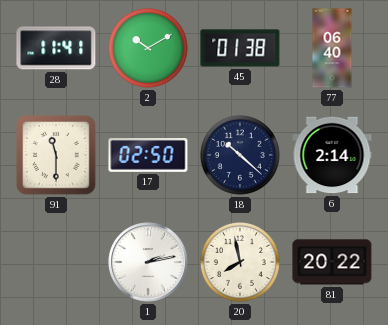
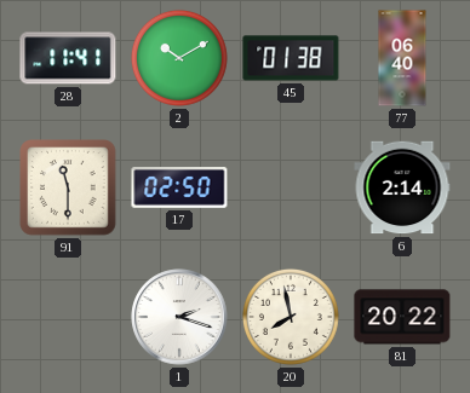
18: 10:22 -> none
1: 2:13 -> 2:18
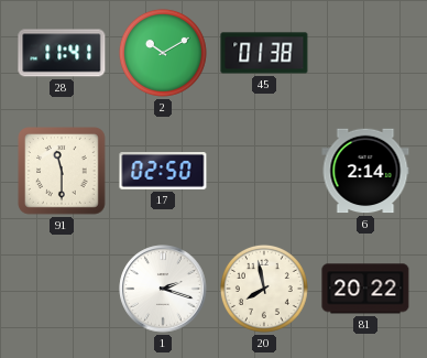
77: 06:40 -> none
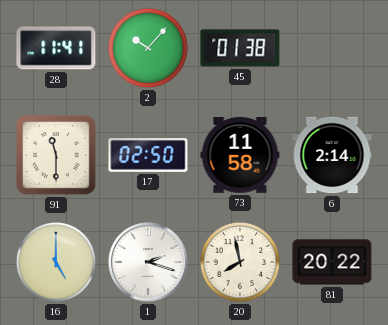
2: 10:10 -> 10:07
73: none -> 11:58
16: none -> 5:00
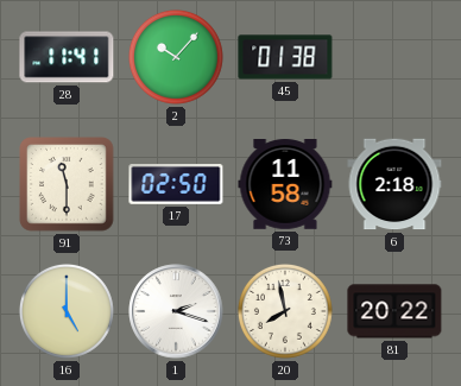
6: 2:14 -> 2:18
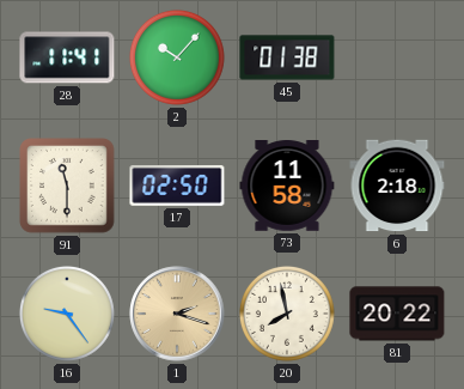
16: 5:00 -> 9:24
1 dial: white -> champagne
